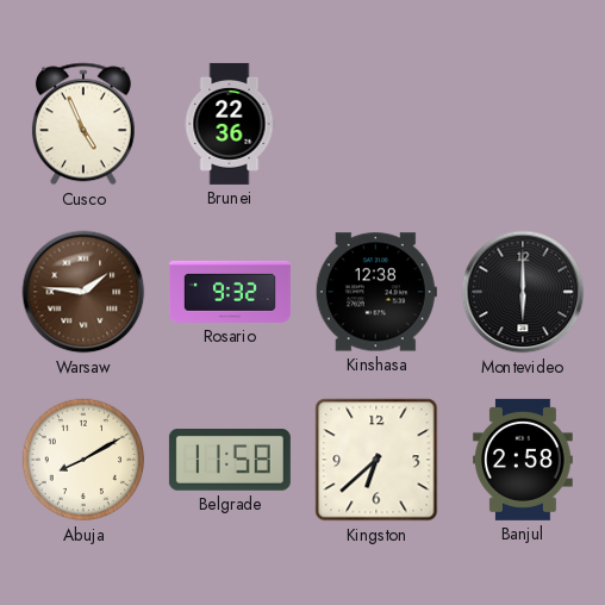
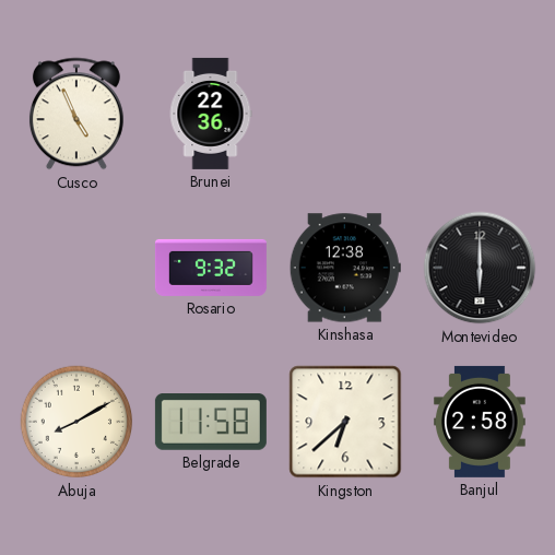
Warsaw: 1:46 -> none
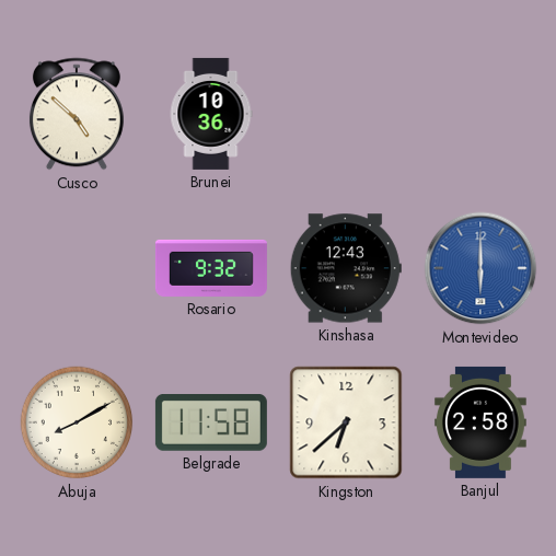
Cusco: 4:56 -> 4:52
Brunei: 22:36 -> 10:36
Kinshasa: 12:38 -> 12:43
Montevideo dial: black -> blue
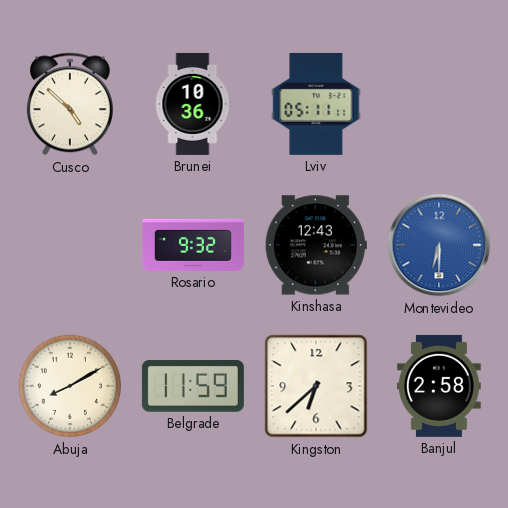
Lviv: none -> 05:11
Montevideo: 6:00 -> 6:30
Belgrade: 11:58 -> 11:59
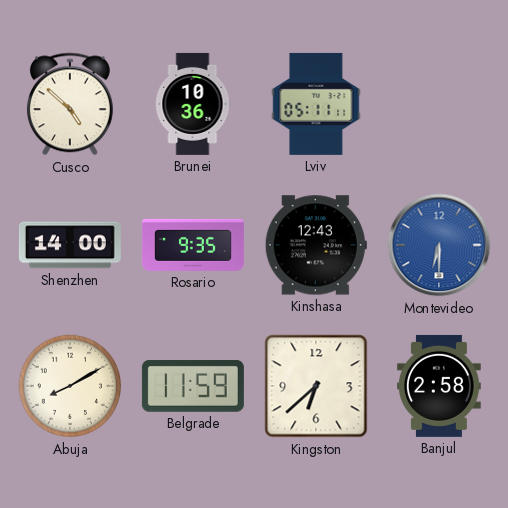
Shenzhen: none -> 14:00
Rosario: 9:32 -> 9:35
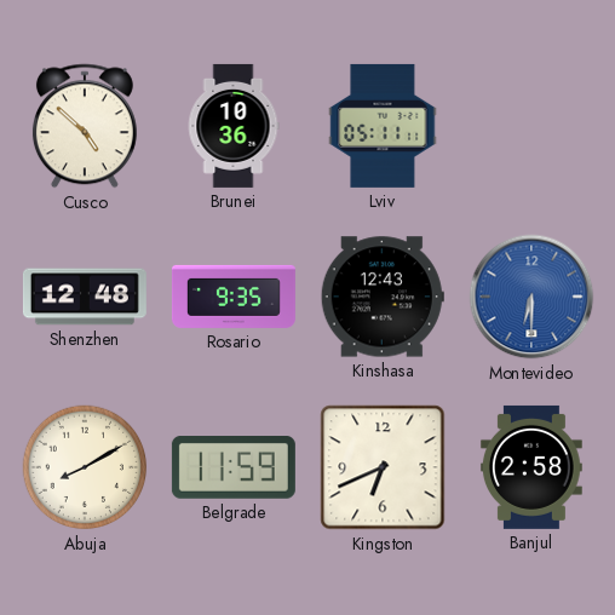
Shenzhen: 14:00 -> 12:48
Kingston: 6:38 -> 6:41
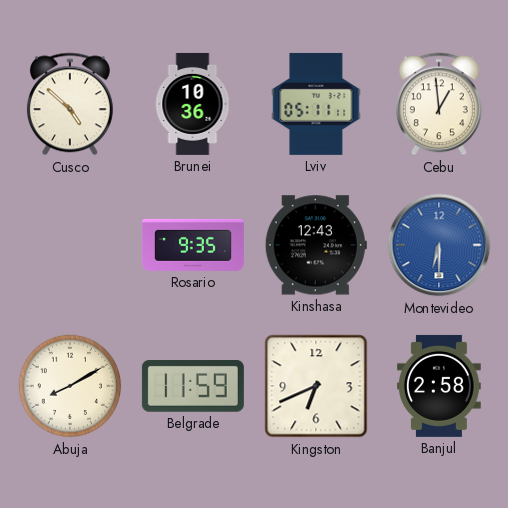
Cebu: none -> 12:59
Shenzhen: 12:48 -> none
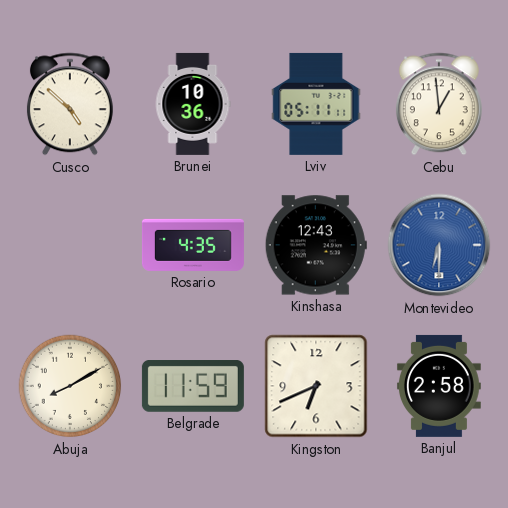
Rosario: 9:35 -> 4:35
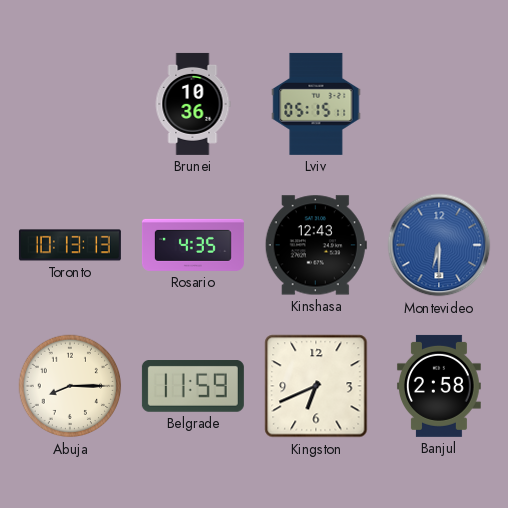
Cusco: 4:52 -> none
Lviv: 05:11 -> 05:15
Cebu: 12:59 -> none
Toronto: none -> 10:13
Abuja: 8:10 -> 8:15
